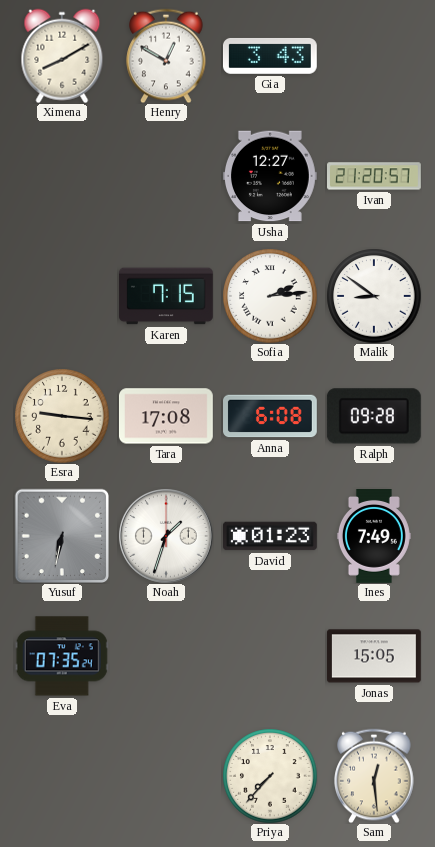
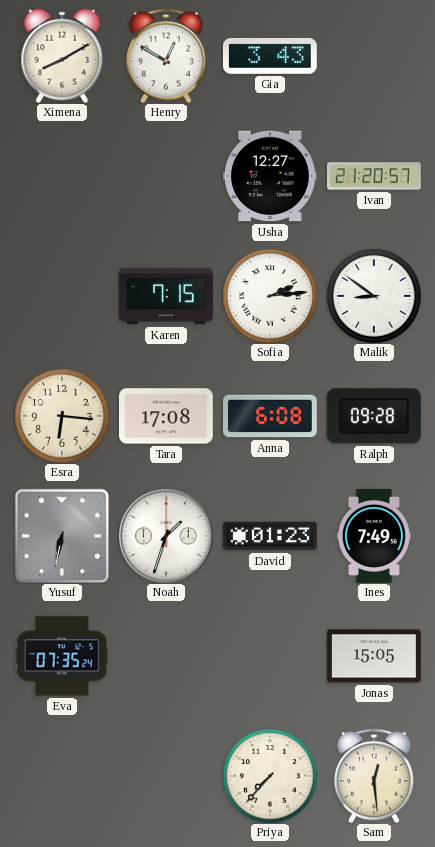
Esra: 9:16 -> 6:16
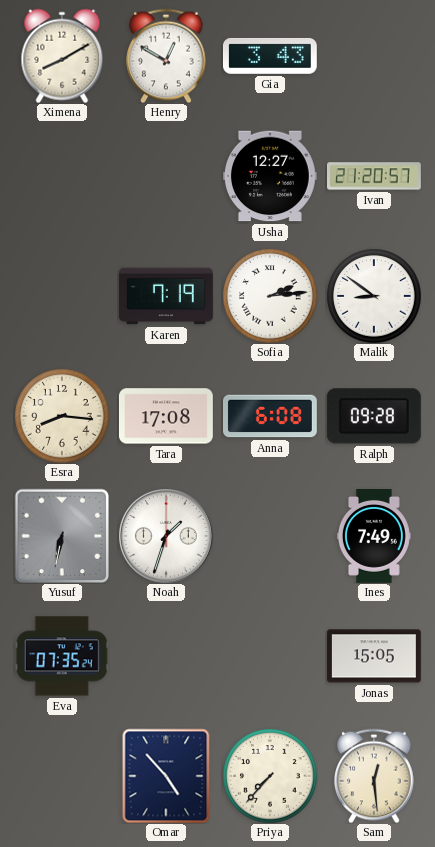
Karen: 7:15 -> 7:19
Esra: 6:16 -> 8:16
David: 01:23 -> none
Omar: none -> 4:53
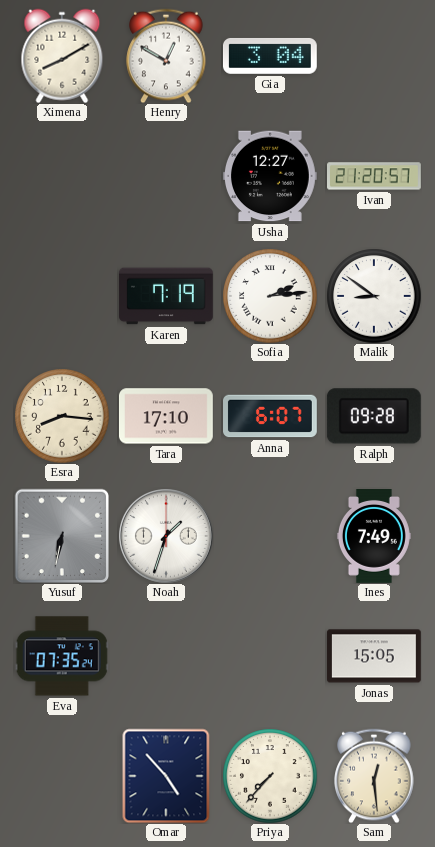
Gia: 3:43 -> 3:04
Tara: 17:08 -> 17:10
Anna: 6:08 -> 6:07
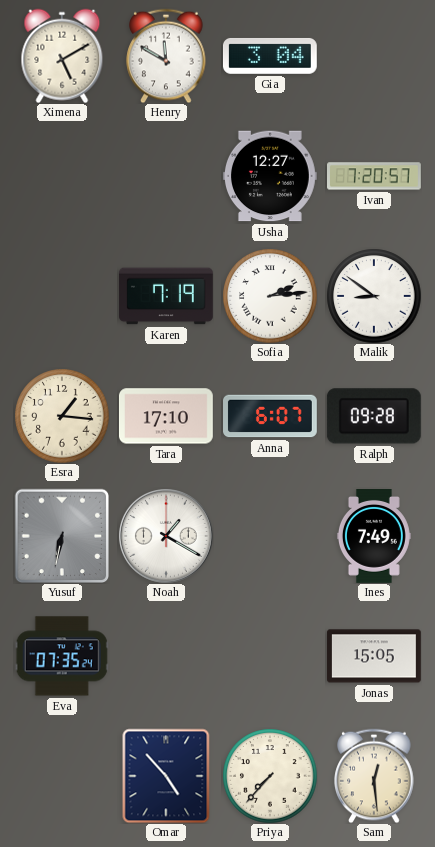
Ximena: 8:10 -> 5:10
Henry: 12:50 -> 11:50
Ivan: 21:20 -> 7:20
Esra: 8:16 -> 1:16
Noah: 1:33 -> 1:20
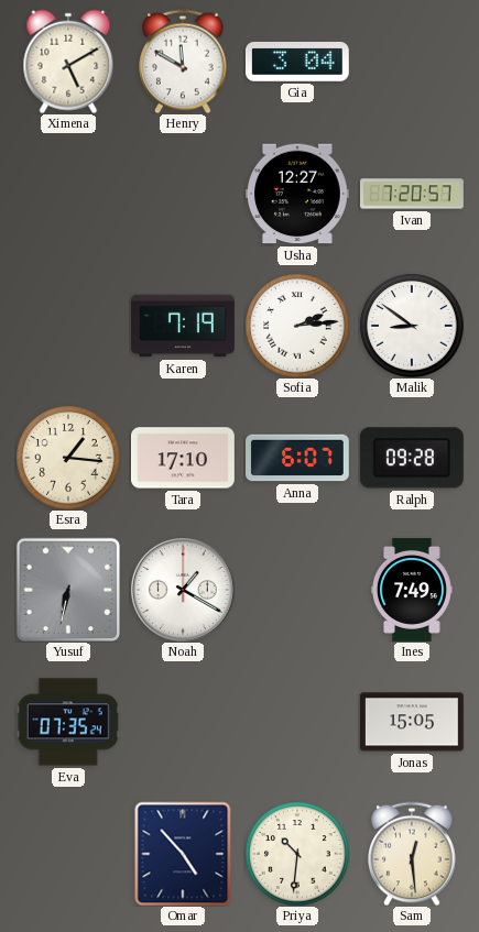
Priya: 7:37 -> 10:31
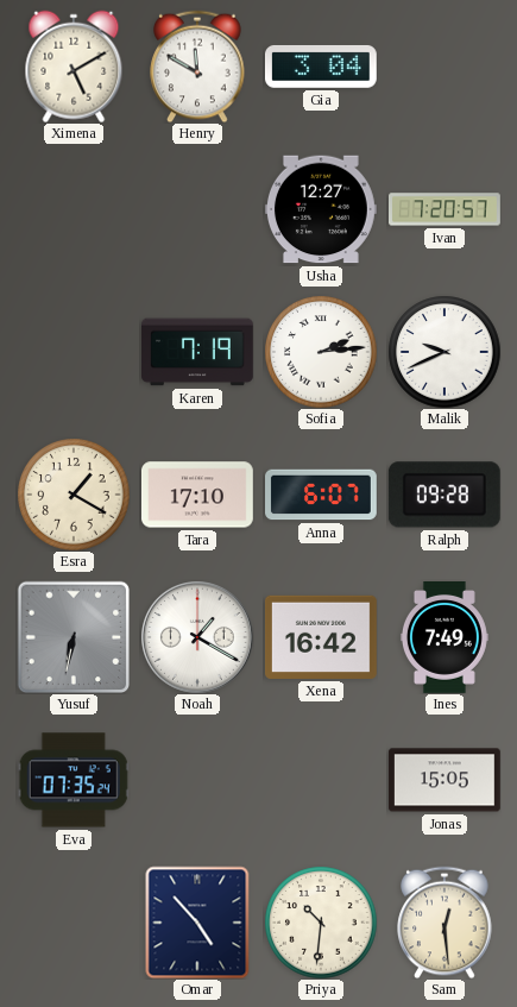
Malik: 8:51 -> 9:41
Esra: 1:16 -> 1:20
Xena: none -> 16:42
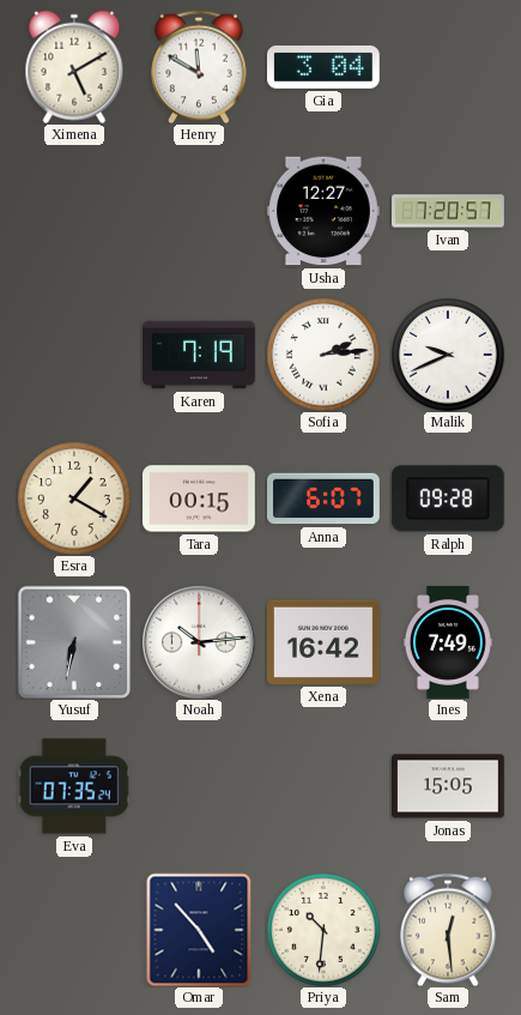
Tara: 17:10 -> 00:15
Noah: 1:20 -> 10:14
